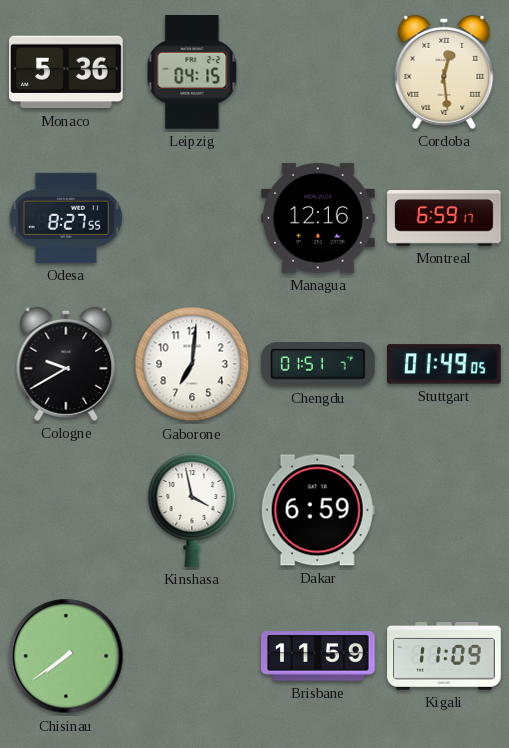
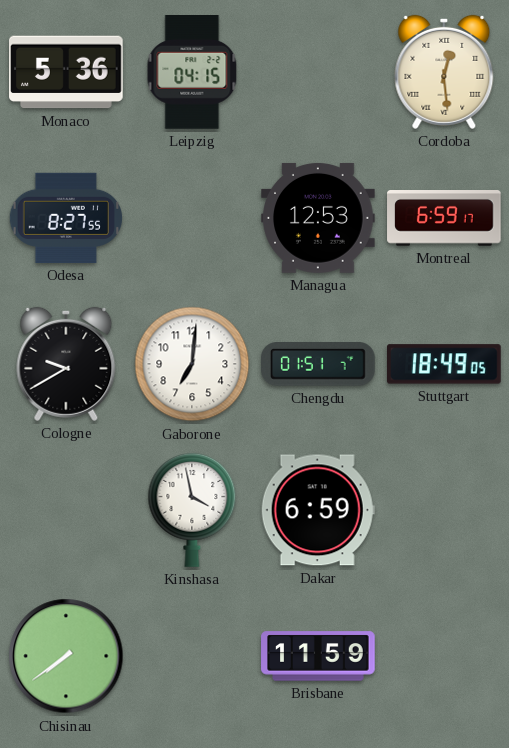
Managua: 12:16 -> 12:53
Stuttgart: 01:49 -> 18:49
Kigali: 11:09 -> none
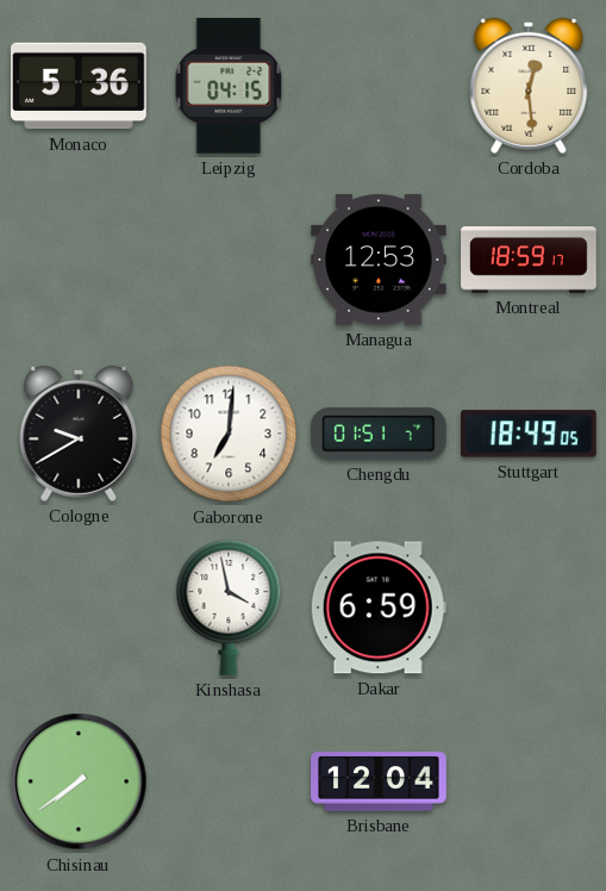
Odesa: 8:27 -> none
Montreal: 6:59 -> 18:59
Brisbane: 11:59 -> 12:04
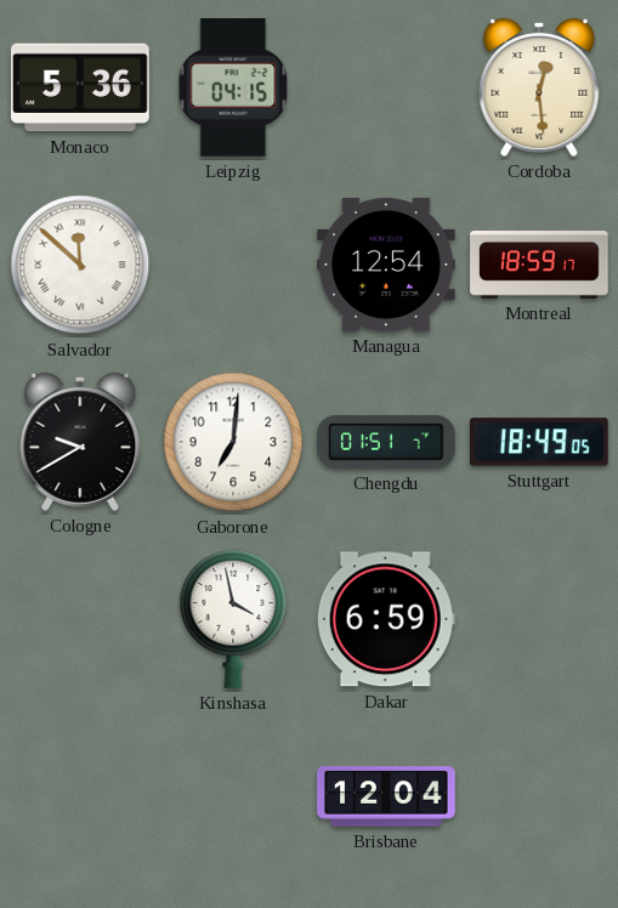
Salvador: none -> 11:52
Managua: 12:53 -> 12:54
Chisinau: 7:39 -> none
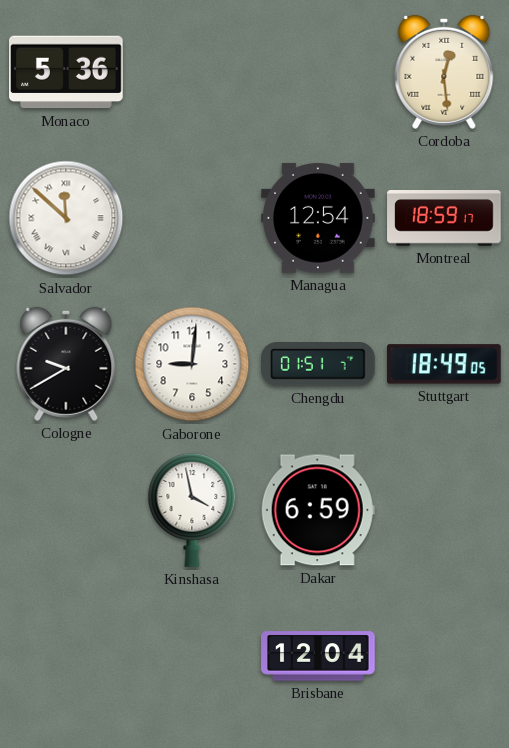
Leipzig: 04:15 -> none
Gaborone: 7:01 -> 9:01
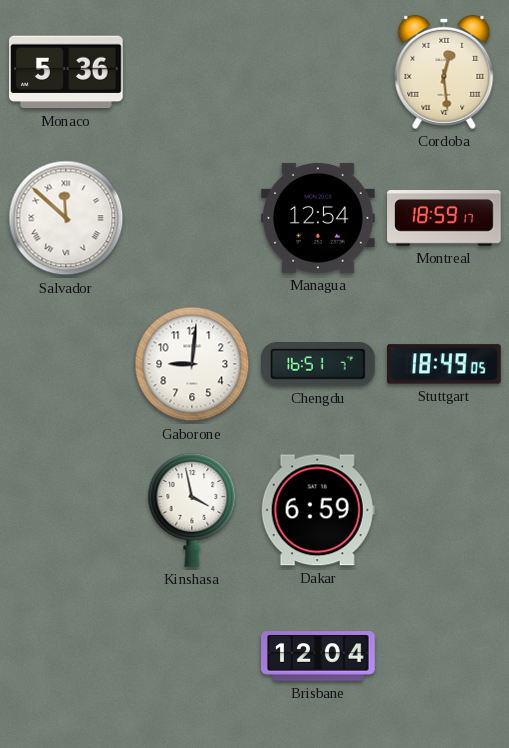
Cologne: 9:40 -> none
Chengdu: 01:51 -> 16:51
